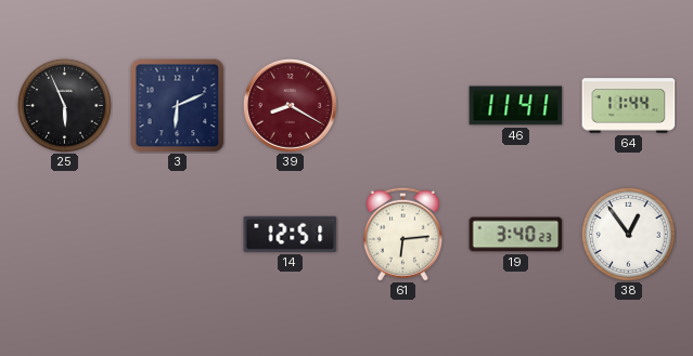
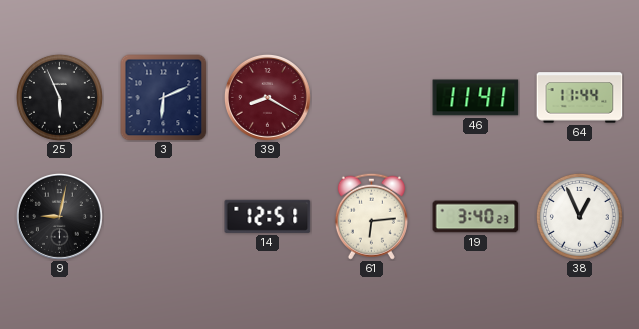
9: none -> 9:02
38: 12:54 -> 12:56
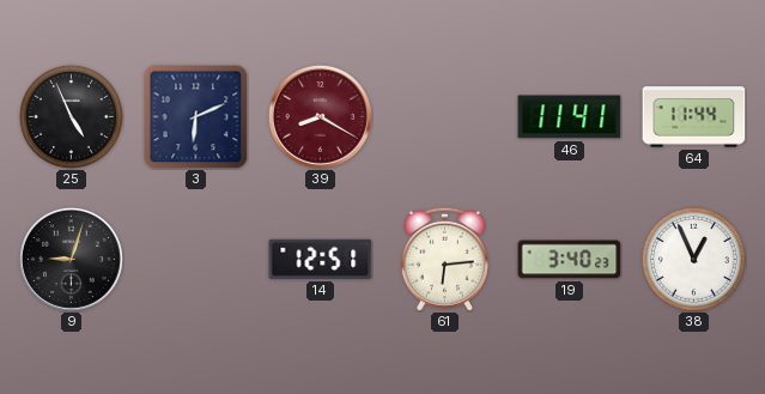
25: 5:56 -> 4:56
9: 9:02 -> 9:03
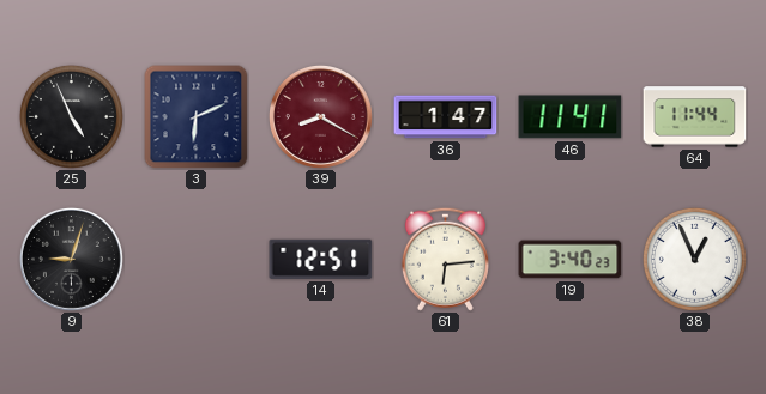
36: none -> 1:47
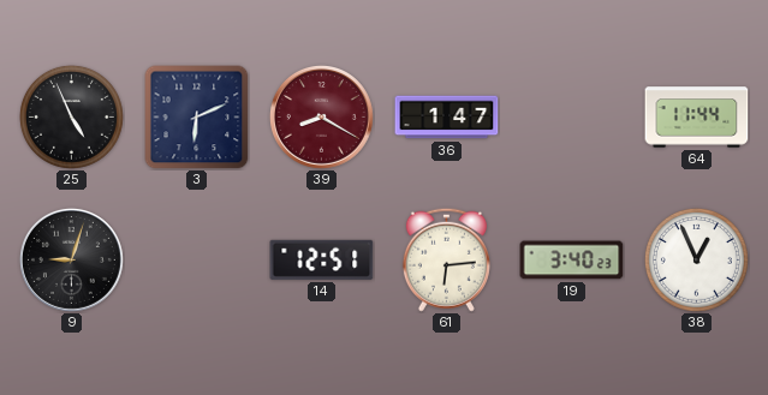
46: 11:41 -> none
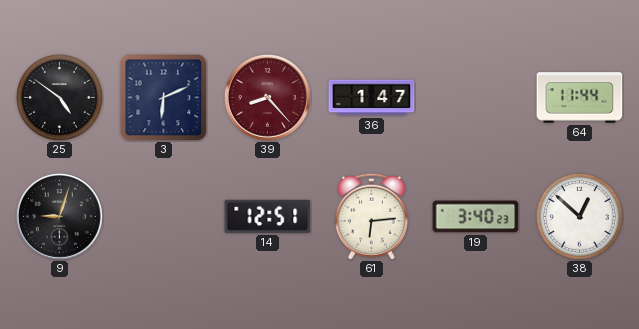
25: 4:56 -> 4:51
39: 8:20 -> 8:23
38: 12:56 -> 12:52
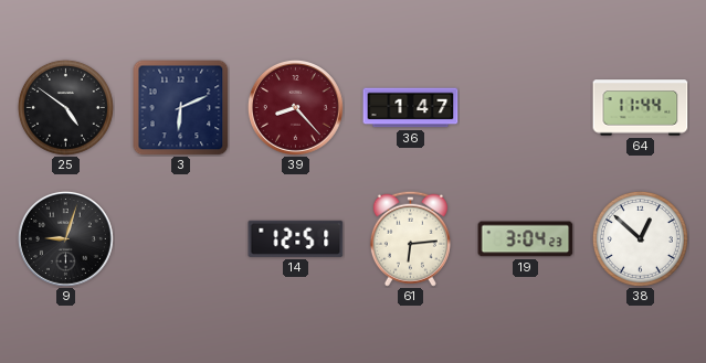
19: 3:40 -> 3:04
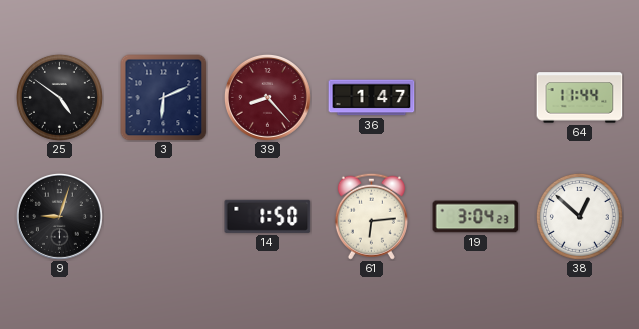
14: 12:51 -> 1:50
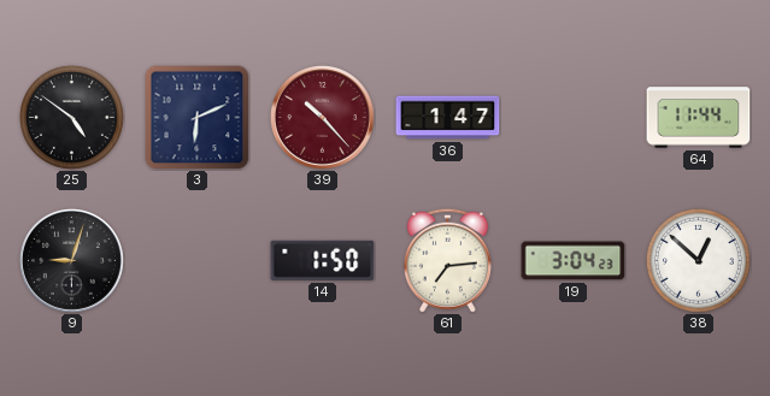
39: 8:23 -> 10:23
61: 6:14 -> 7:14
